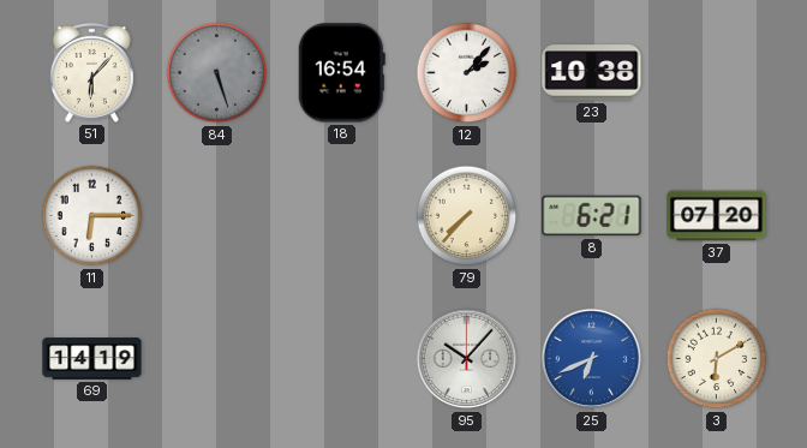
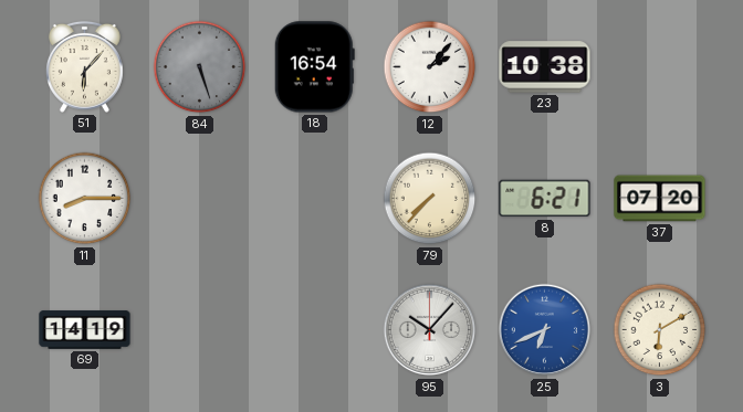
11: 6:15 -> 8:15
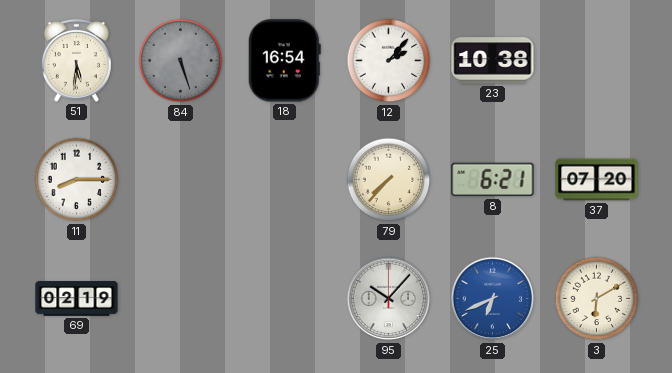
51: 6:07 -> 5:31
69: 14:19 -> 02:19
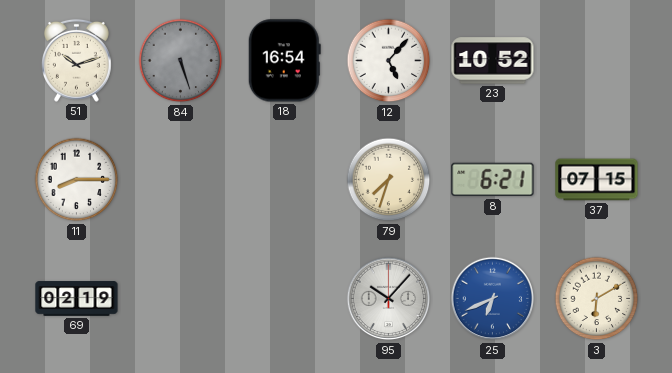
51: 5:31 -> 10:12
12: 2:07 -> 5:07
23: 10:38 -> 10:52
79: 7:37 -> 7:33
37: 07:20 -> 07:15
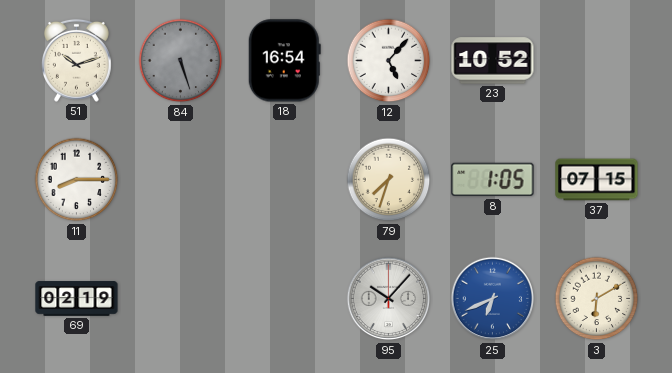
8: 6:21 -> 1:05
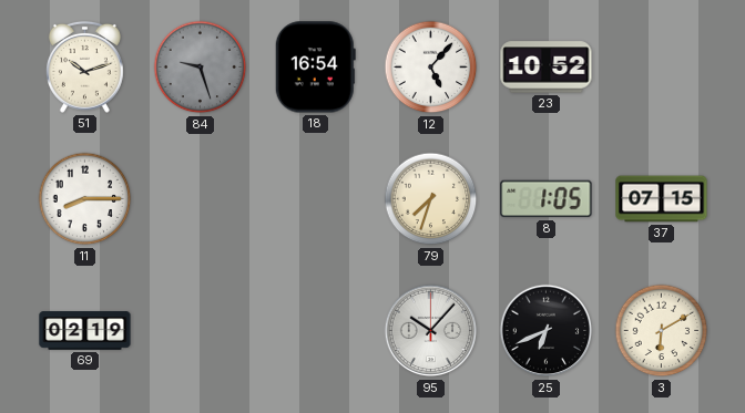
84: 5:27 -> 9:27
25 dial: blue -> black
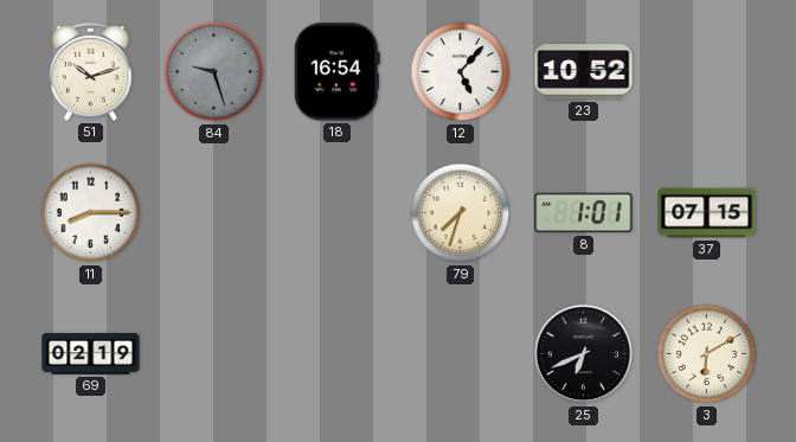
8: 1:05 -> 1:01
95: 10:07 -> none
